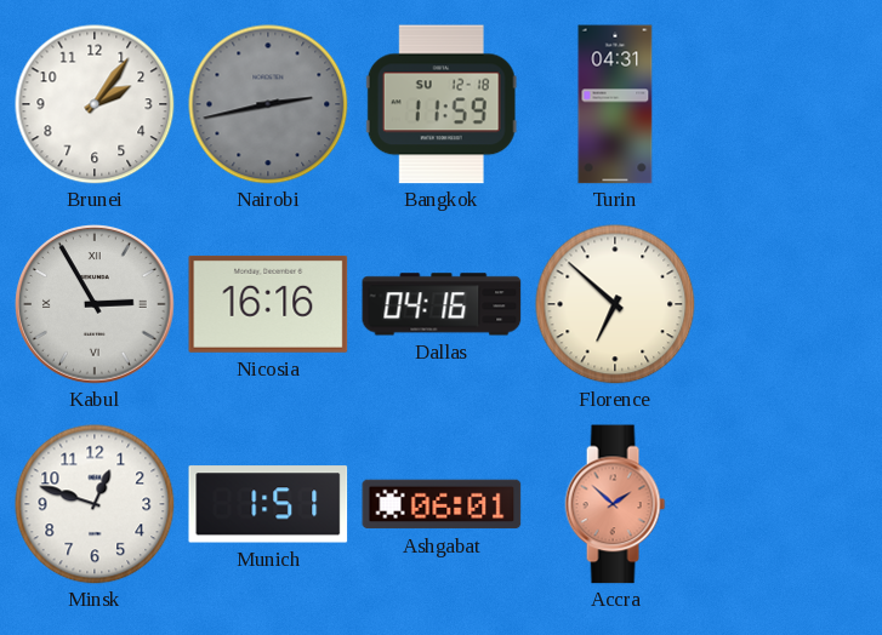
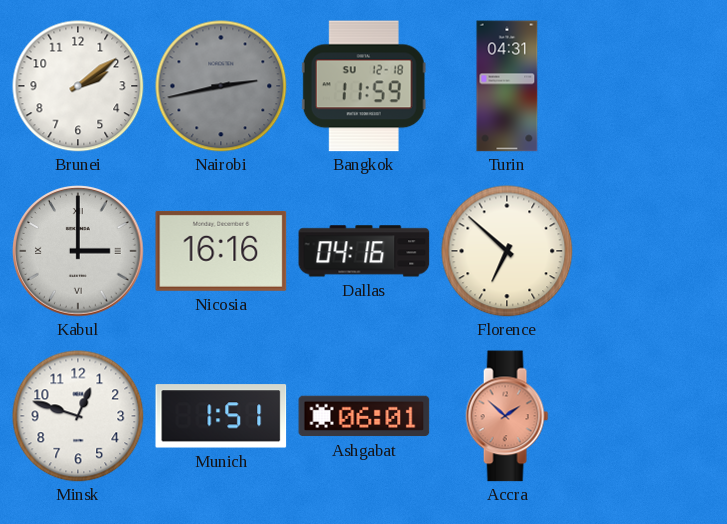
Brunei: 2:06 -> 2:09
Kabul: 2:55 -> 3:00
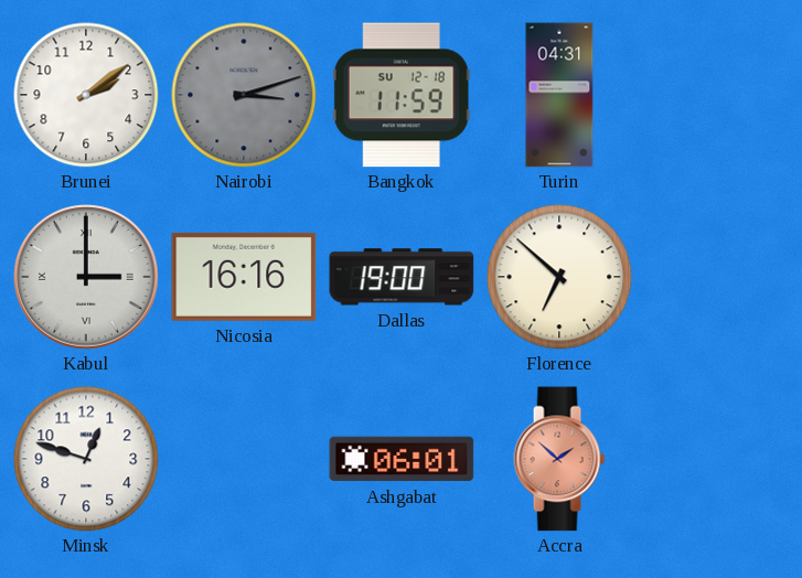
Nairobi: 2:43 -> 3:12
Dallas: 04:16 -> 19:00
Munich: 1:51 -> none
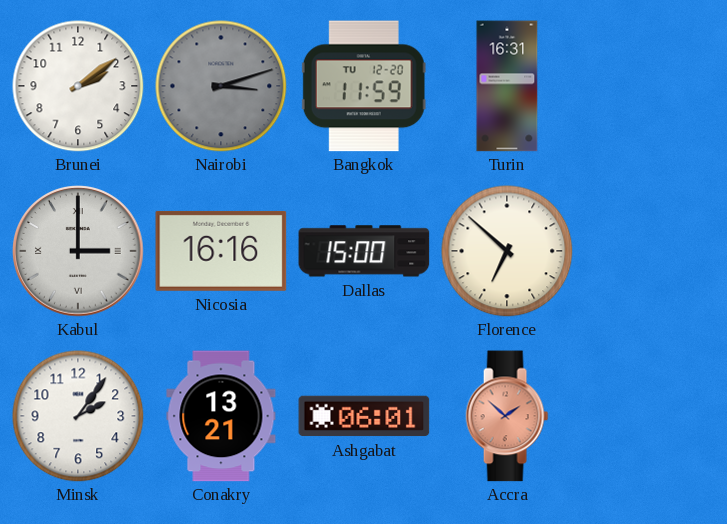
Bangkok date: SU 12-18 -> TU 12-20
Turin: 04:31 -> 16:31
Dallas: 19:00 -> 15:00
Minsk: 12:48 -> 2:06
Conakry: none -> 13:21
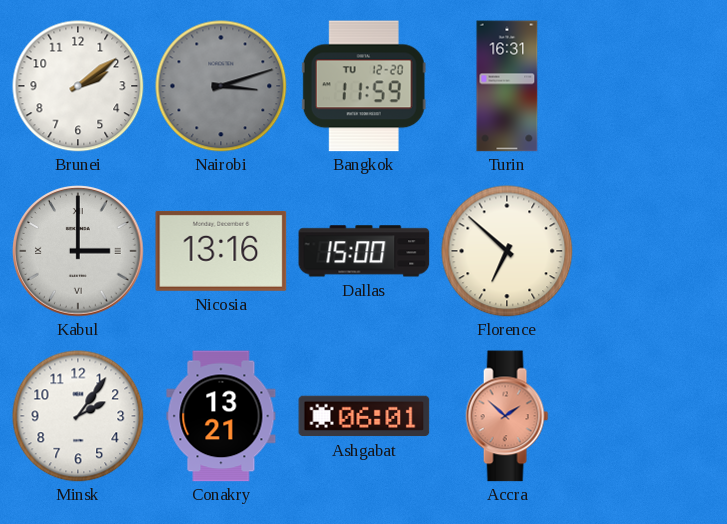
Nicosia: 16:16 -> 13:16
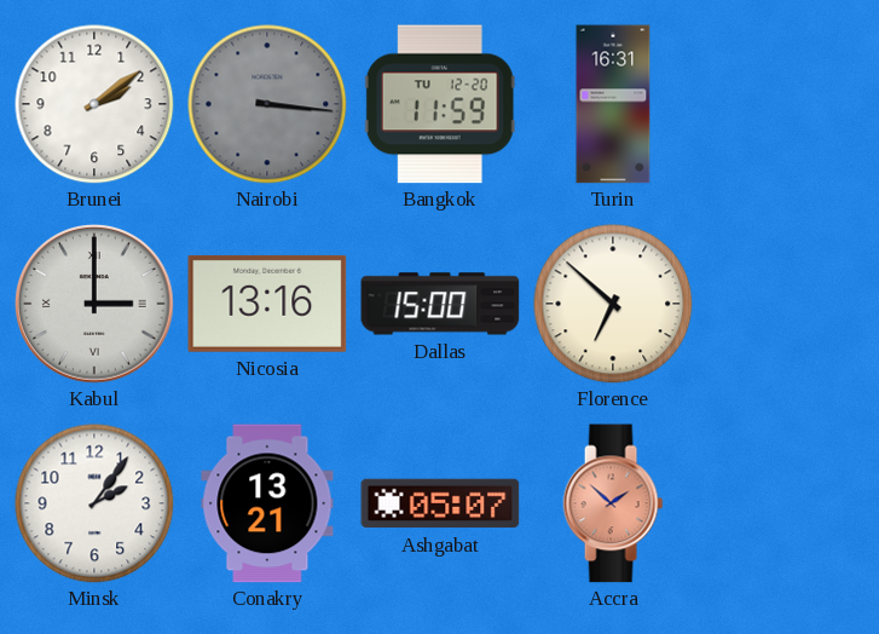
Nairobi: 3:12 -> 3:16
Ashgabat: 06:01 -> 05:07
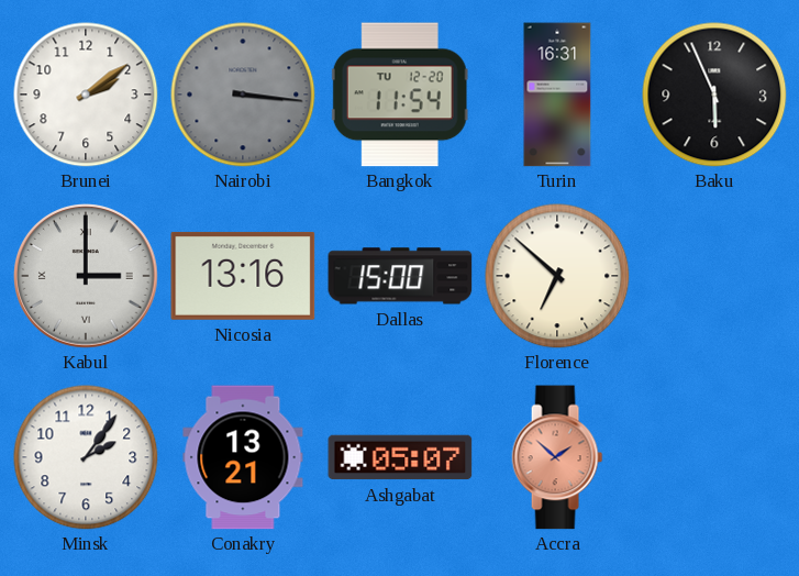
Bangkok: 11:59 -> 11:54
Baku: none -> 5:56
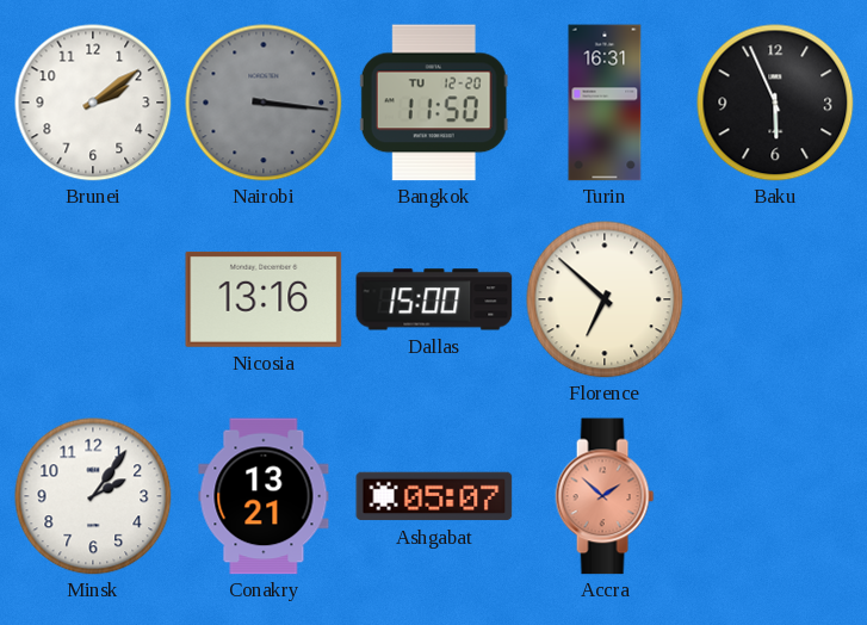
Bangkok: 11:54 -> 11:50
Kabul: 3:00 -> none
